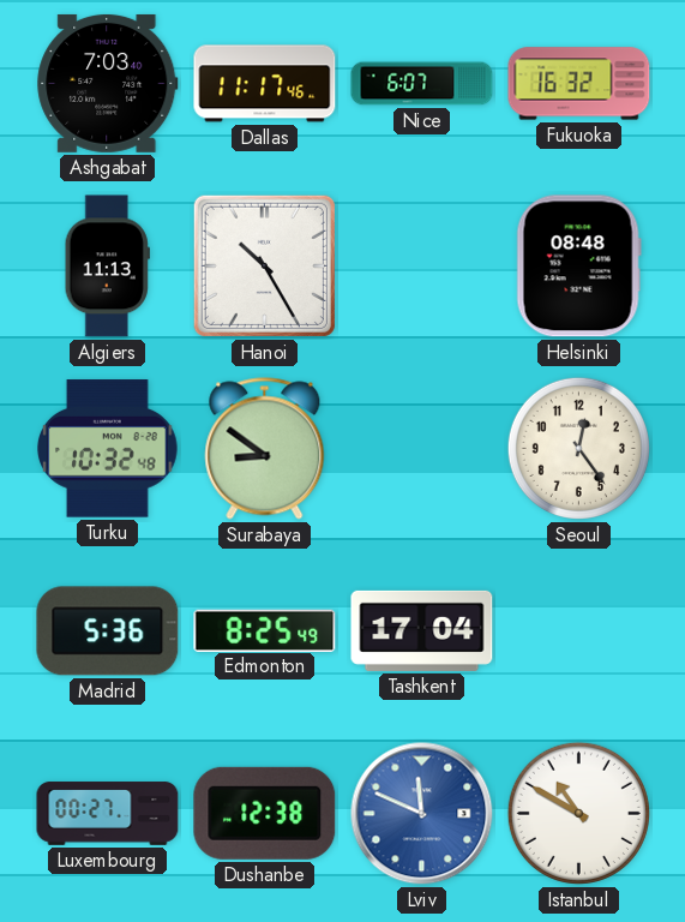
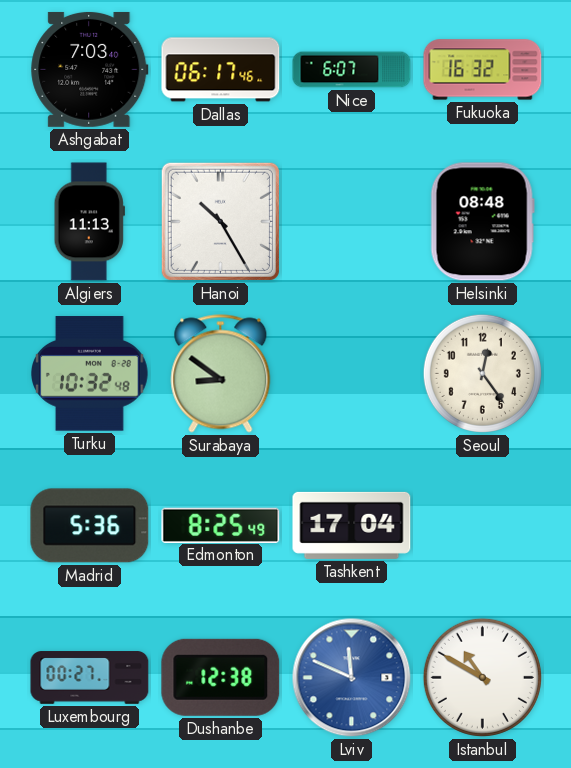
Dallas: 11:17 -> 06:17
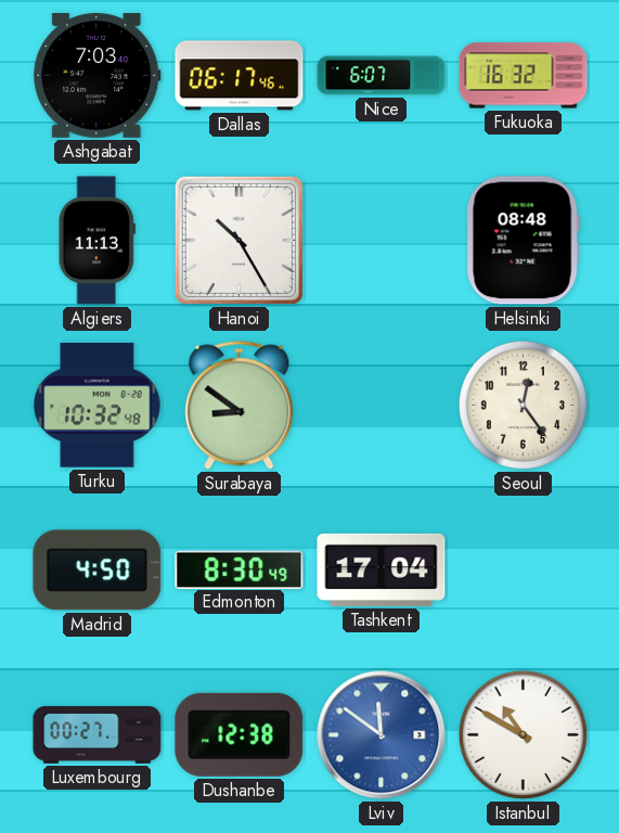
Madrid: 5:36 -> 4:50
Edmonton: 8:25 -> 8:30
Lviv: 11:49 -> 11:51
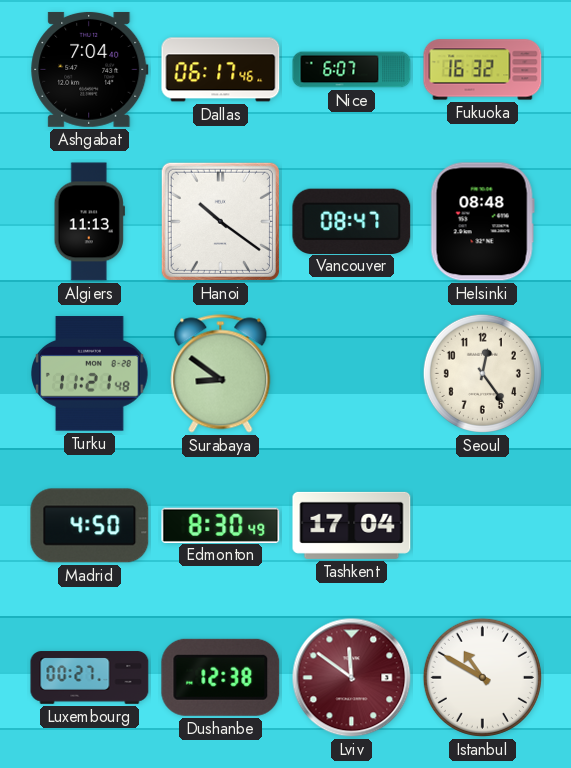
Ashgabat: 7:03 -> 7:04
Hanoi: 10:25 -> 10:21
Vancouver: none -> 08:47
Turku: 10:32 -> 11:21
Lviv dial: blue -> burgundy
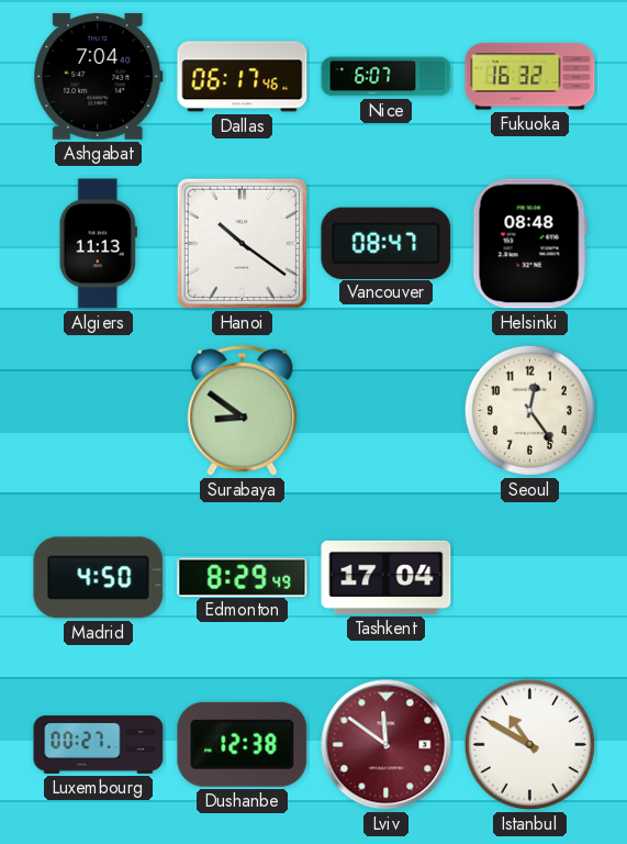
Turku: 11:21 -> none
Edmonton: 8:30 -> 8:29
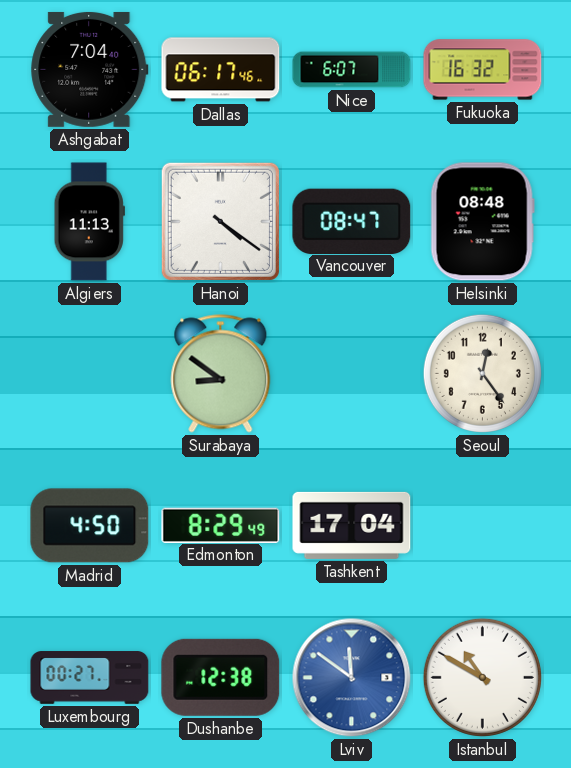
Hanoi: 10:21 -> 4:21
Lviv dial: burgundy -> blue
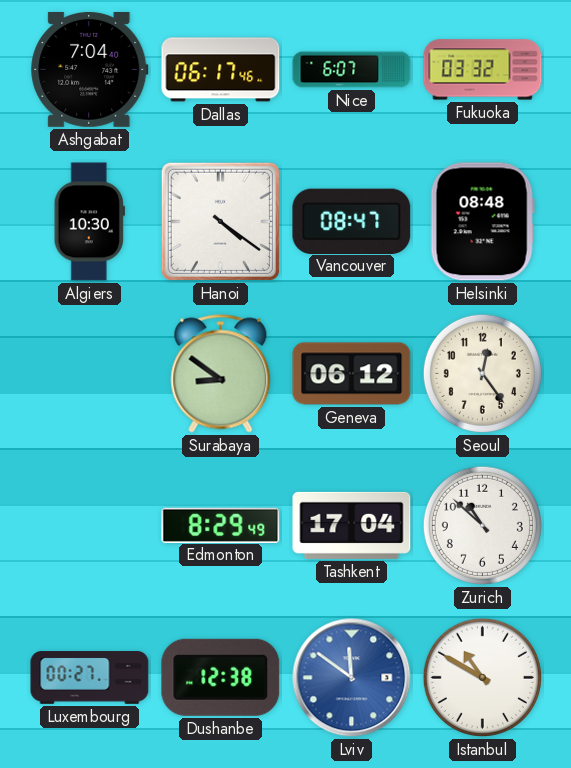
Fukuoka: 16:32 -> 03:32
Algiers: 11:13 -> 10:30
Geneva: none -> 06:12
Madrid: 4:50 -> none
Zurich: none -> 10:52
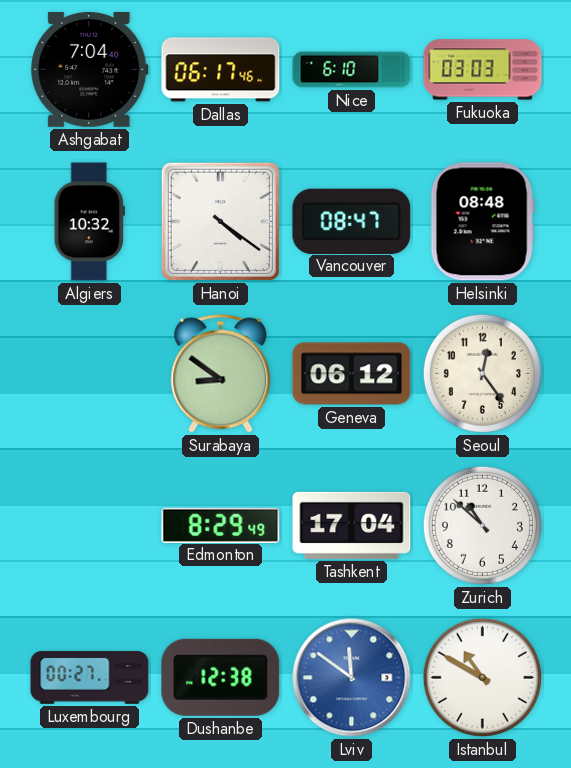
Nice: 6:07 -> 6:10
Fukuoka: 03:32 -> 03:03
Algiers: 10:30 -> 10:32
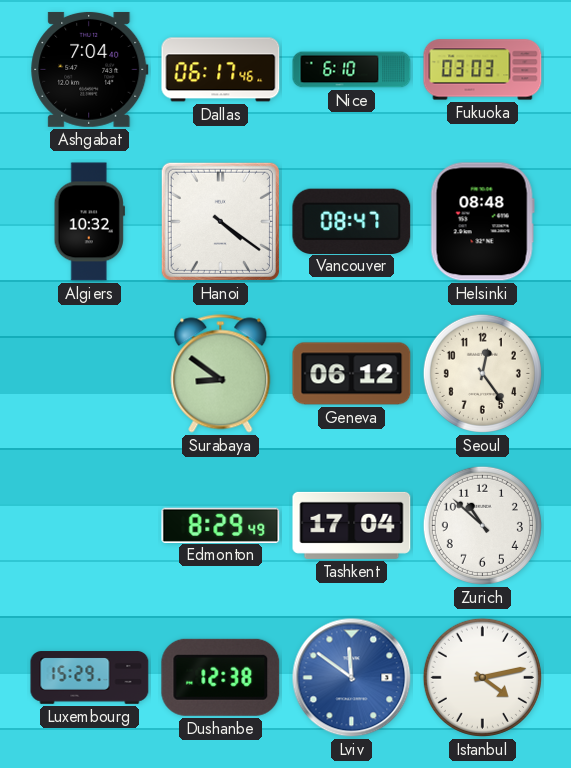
Luxembourg: 00:27 -> 15:29
Istanbul: 10:50 -> 4:13
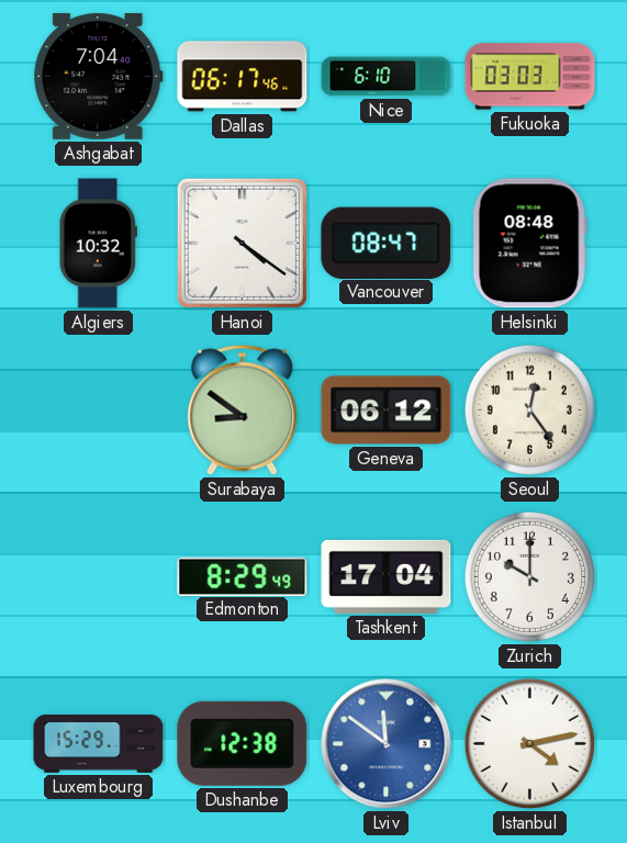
Zurich: 10:52 -> 10:00
